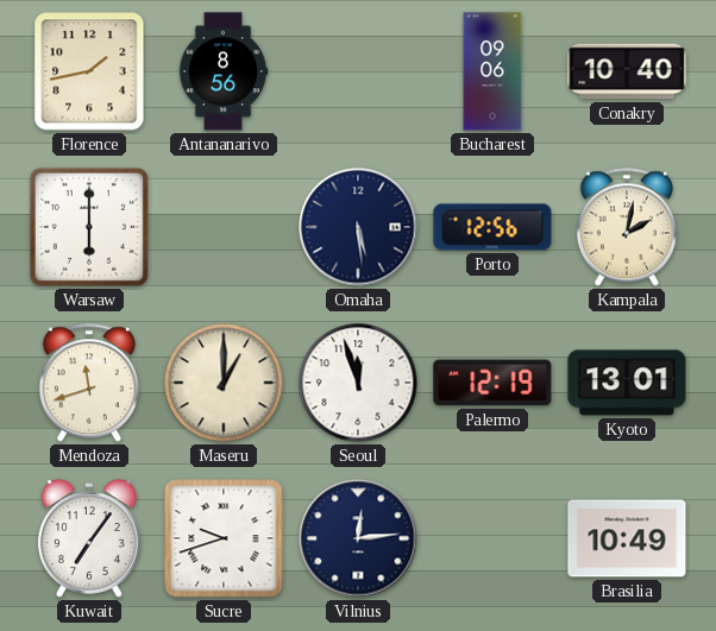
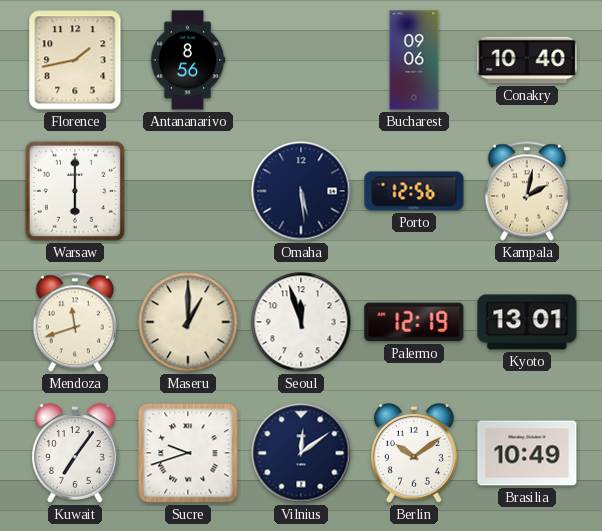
Vilnius: 12:14 -> 12:09
Berlin: none -> 10:09
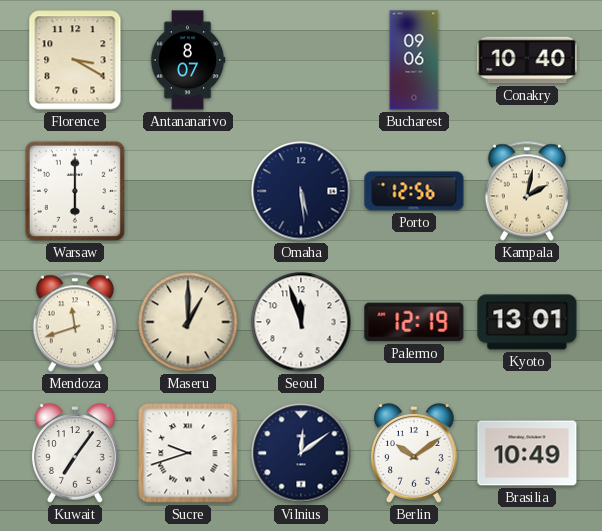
Florence: 1:43 -> 3:20
Antananarivo: 8:56 -> 8:07
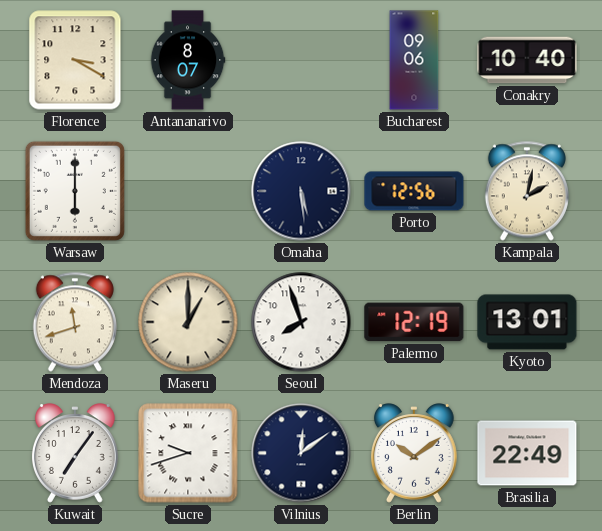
Seoul: 11:57 -> 7:57
Brasilia: 10:49 -> 22:49
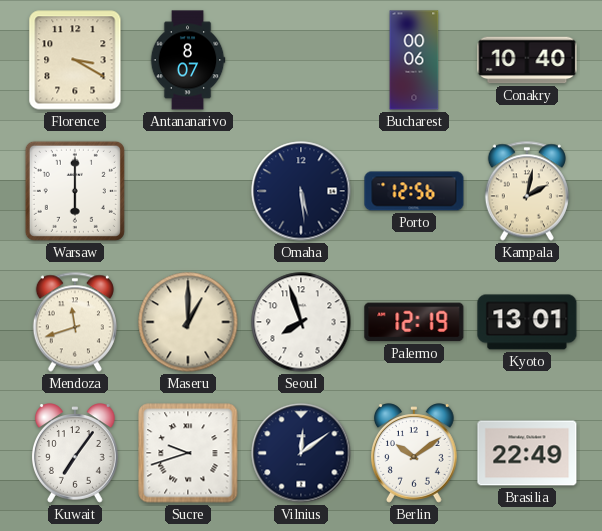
Bucharest: 09:06 -> 00:06
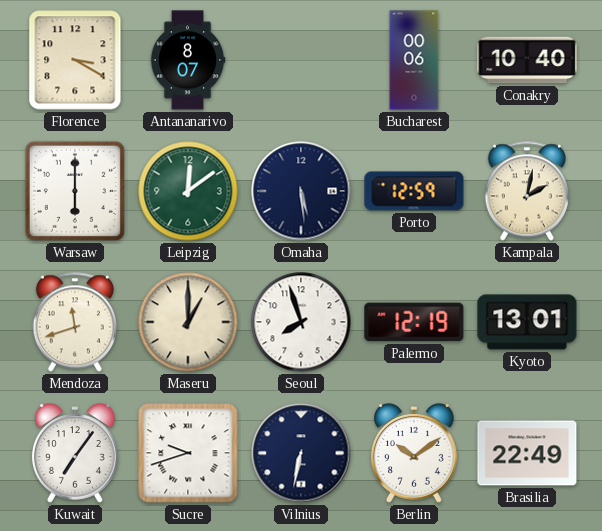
Leipzig: none -> 12:09
Porto: 12:56 -> 12:59
Vilnius: 12:09 -> 6:32
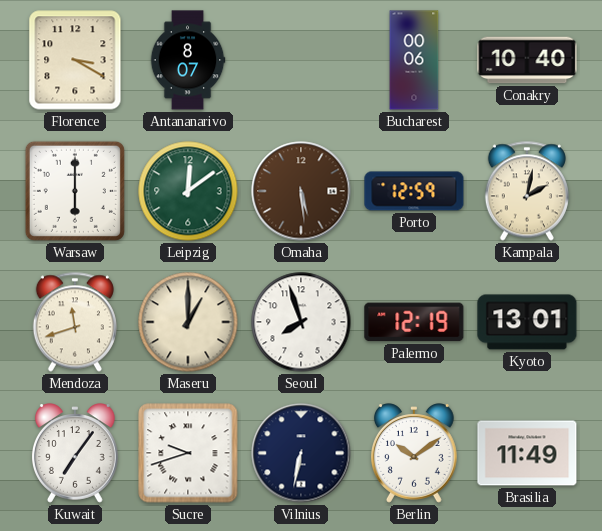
Omaha dial: navy -> brown
Brasilia: 22:49 -> 11:49
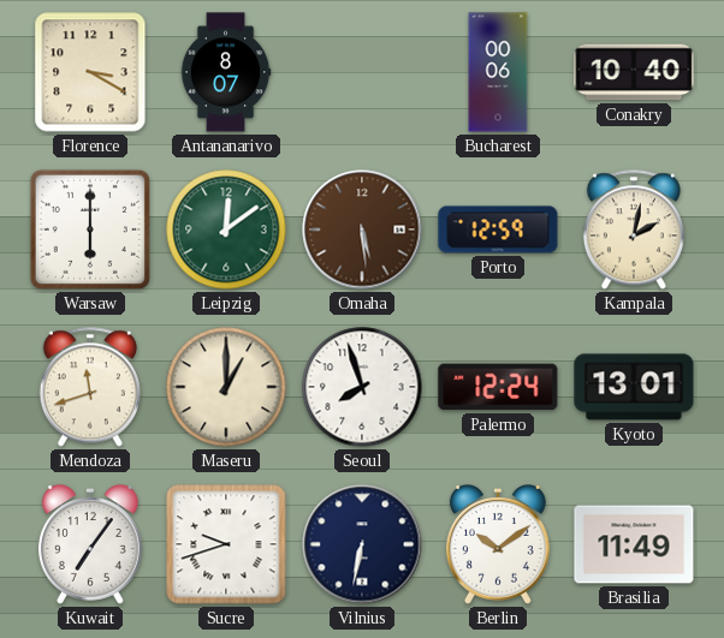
Palermo: 12:19 -> 12:24
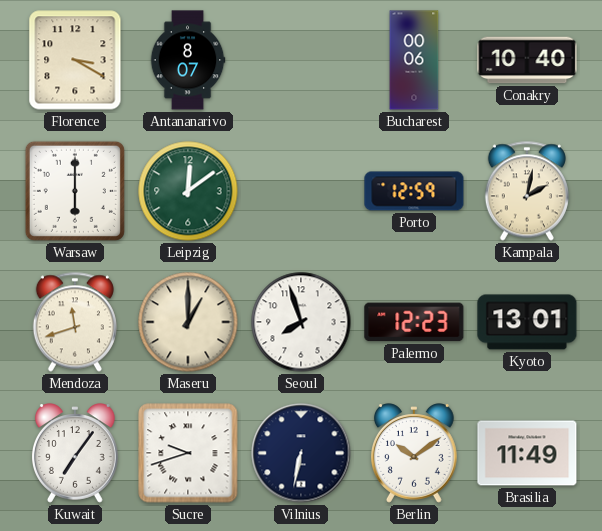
Omaha: 5:29 -> none
Palermo: 12:24 -> 12:23
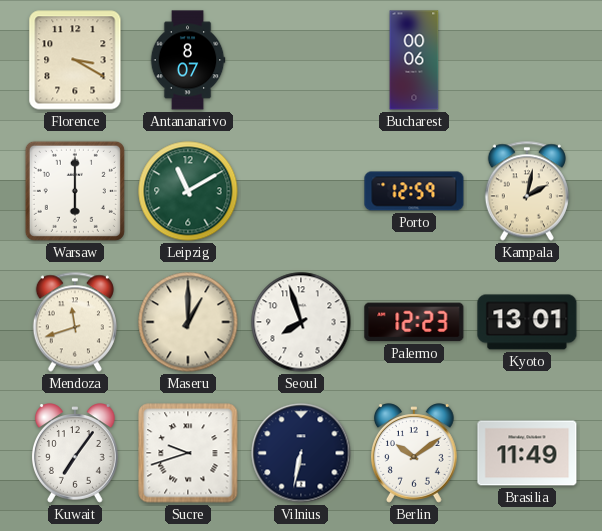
Conakry: 10:40 -> none
Leipzig: 12:09 -> 11:10
